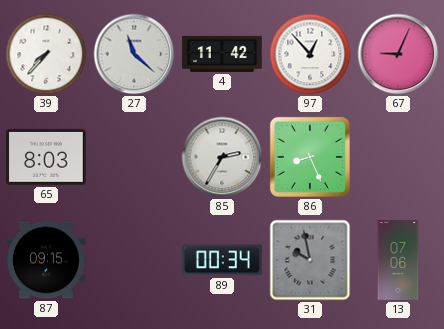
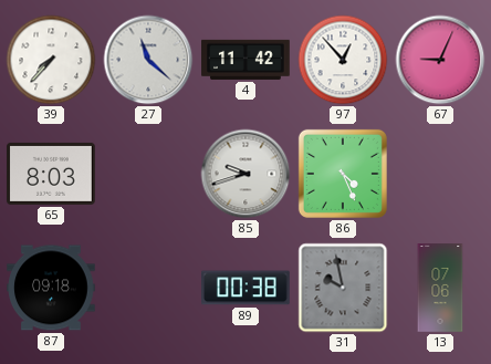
85: 2:35 -> 9:42
86: 8:26 -> 4:26
87: 09:15 -> 09:18
89: 00:34 -> 00:38
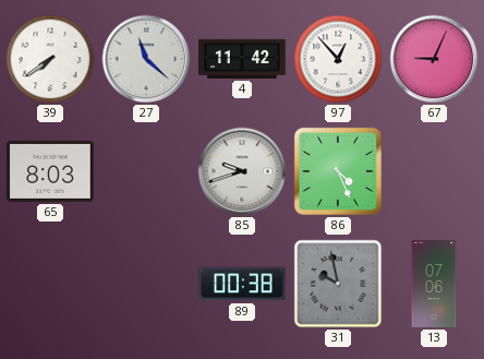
39: 7:37 -> 7:39
87: 09:18 -> none
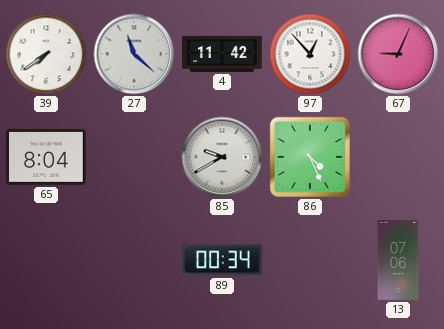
65: 8:03 -> 8:04
85: 9:42 -> 9:40
89: 00:38 -> 00:34
31: 9:58 -> none
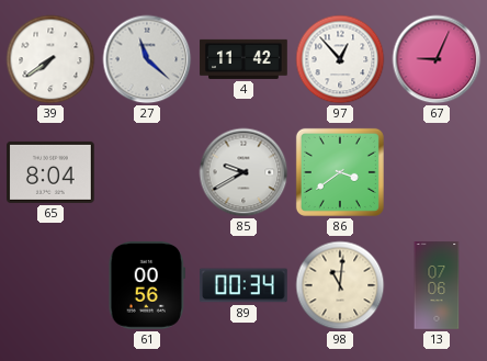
86: 4:26 -> 3:39
61: none -> 00:56
98: none -> 11:01
